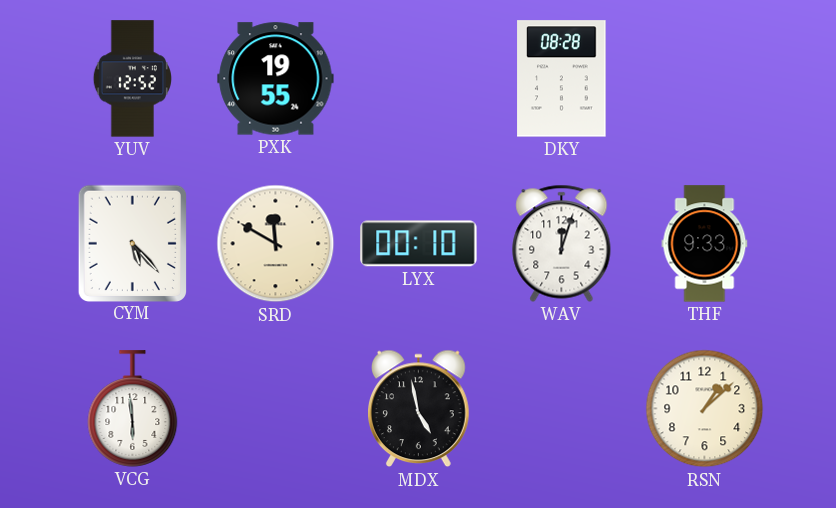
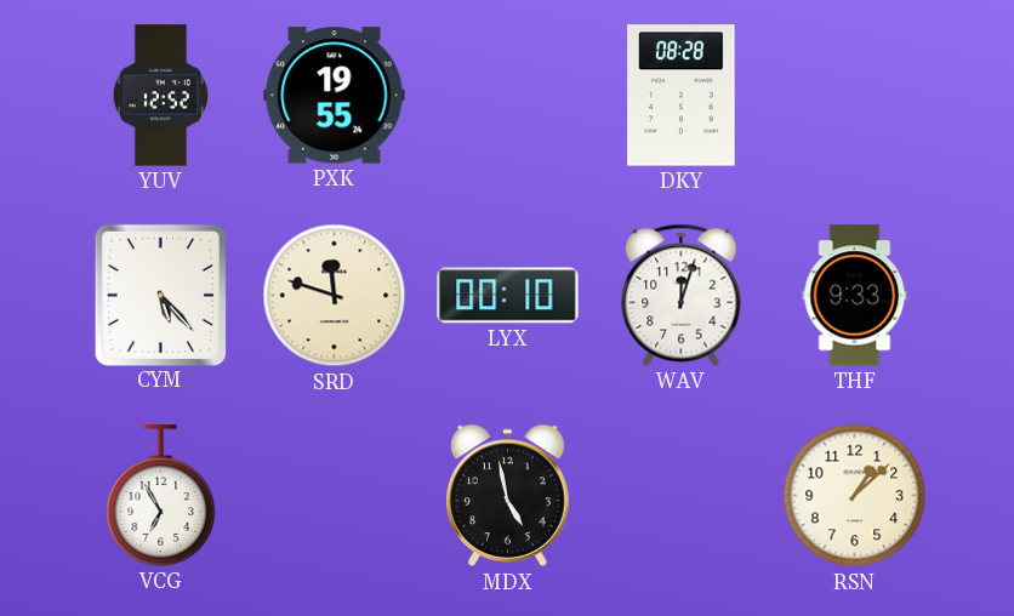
SRD: 11:50 -> 11:48
VCG: 5:59 -> 6:55
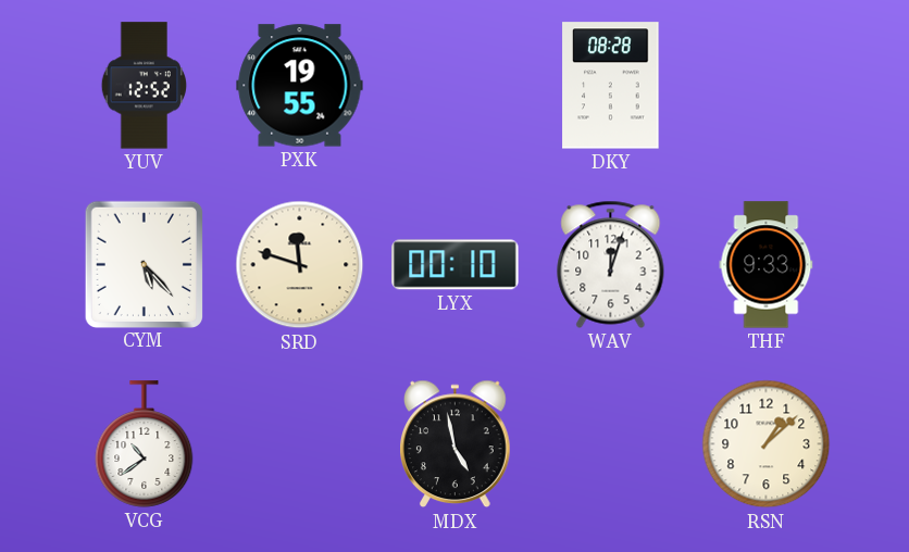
VCG: 6:55 -> 10:39
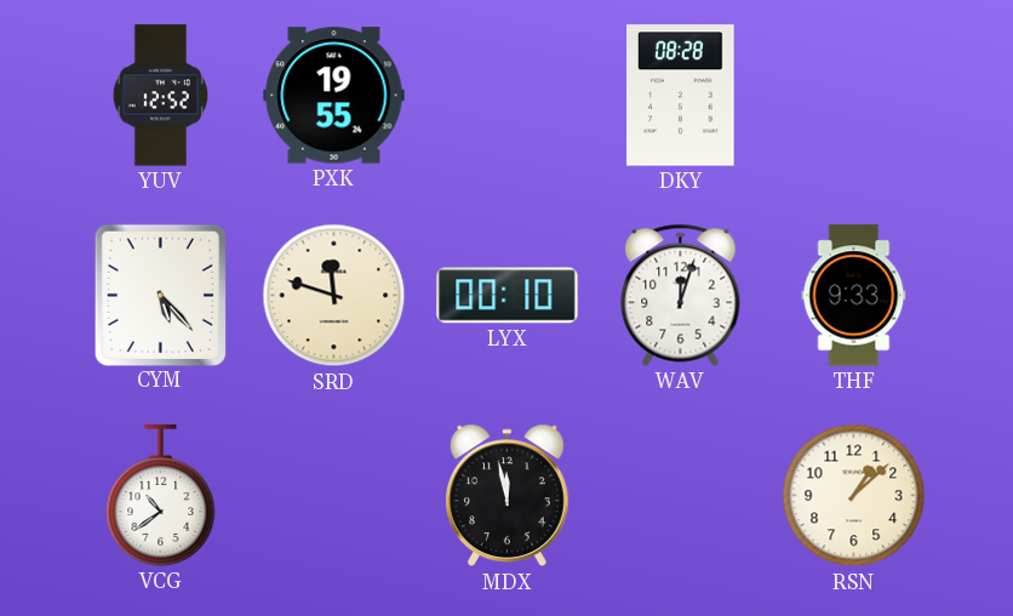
MDX: 4:58 -> 11:58
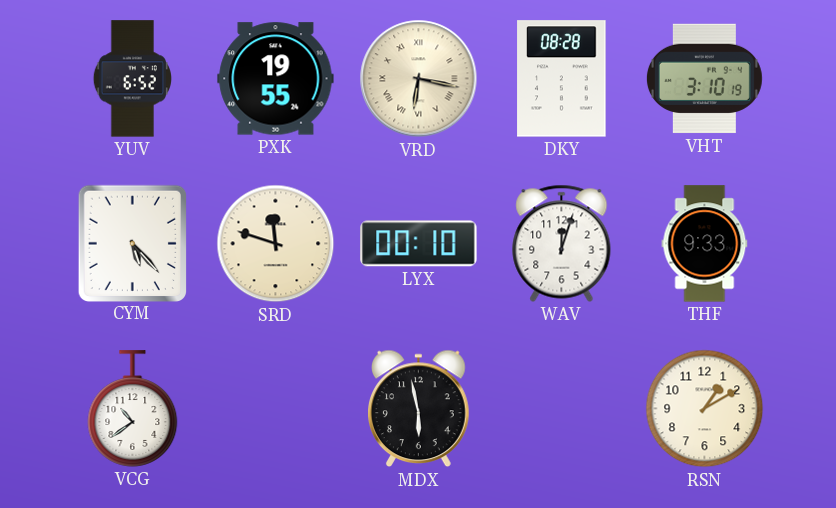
YUV: 12:52 -> 6:52
VRD: none -> 6:17
VHT: none -> 3:10
MDX: 11:58 -> 5:58
RSN: 1:08 -> 1:10
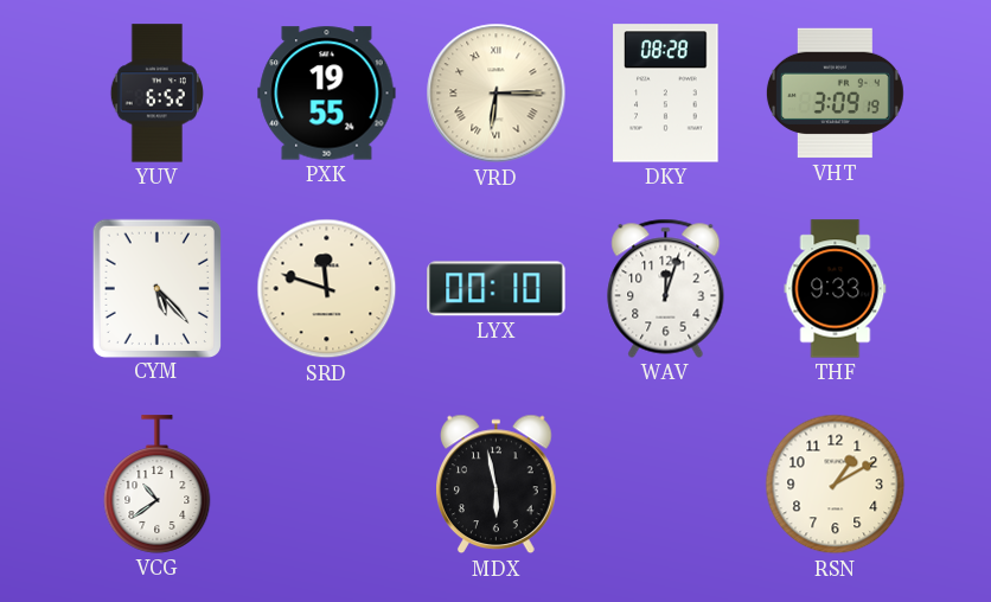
VRD: 6:17 -> 6:15
VHT: 3:10 -> 3:09
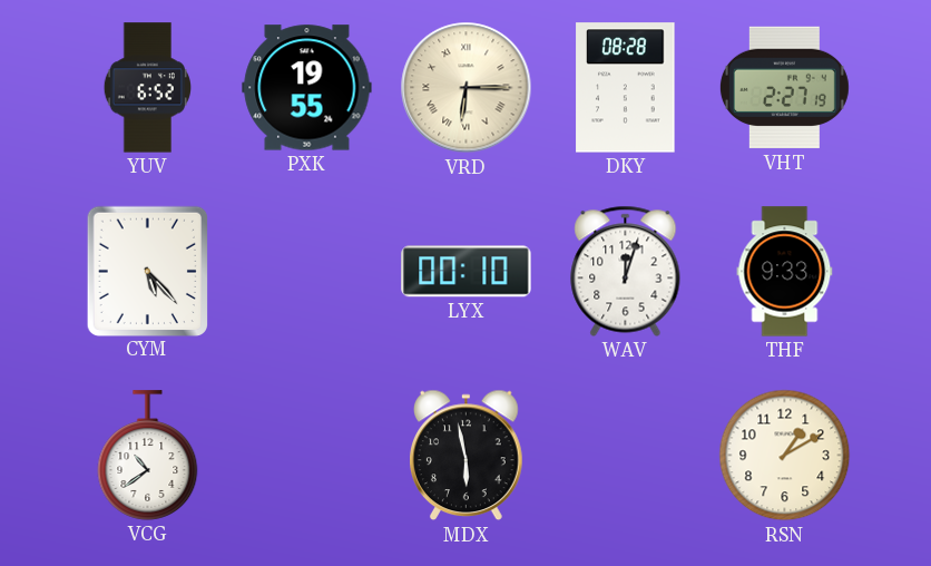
VHT: 3:09 -> 2:27
SRD: 11:48 -> none
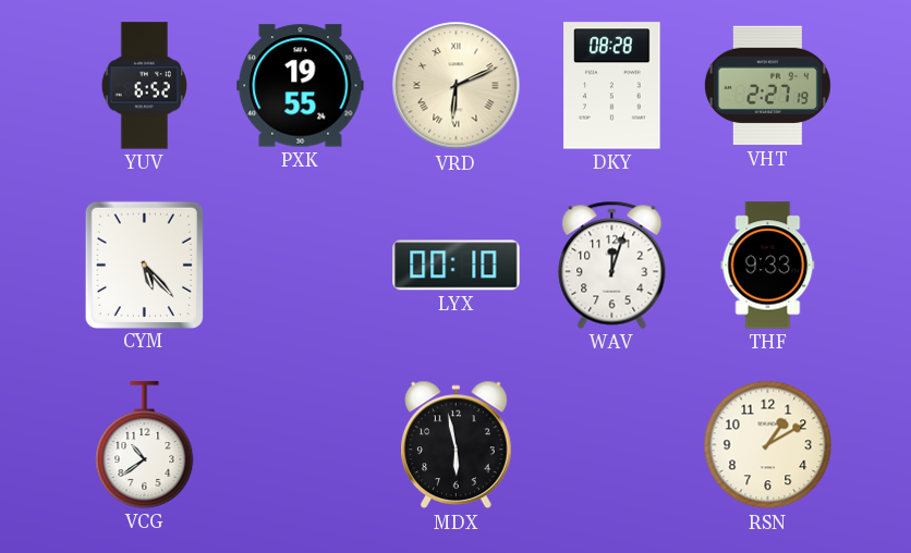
VRD: 6:15 -> 6:11
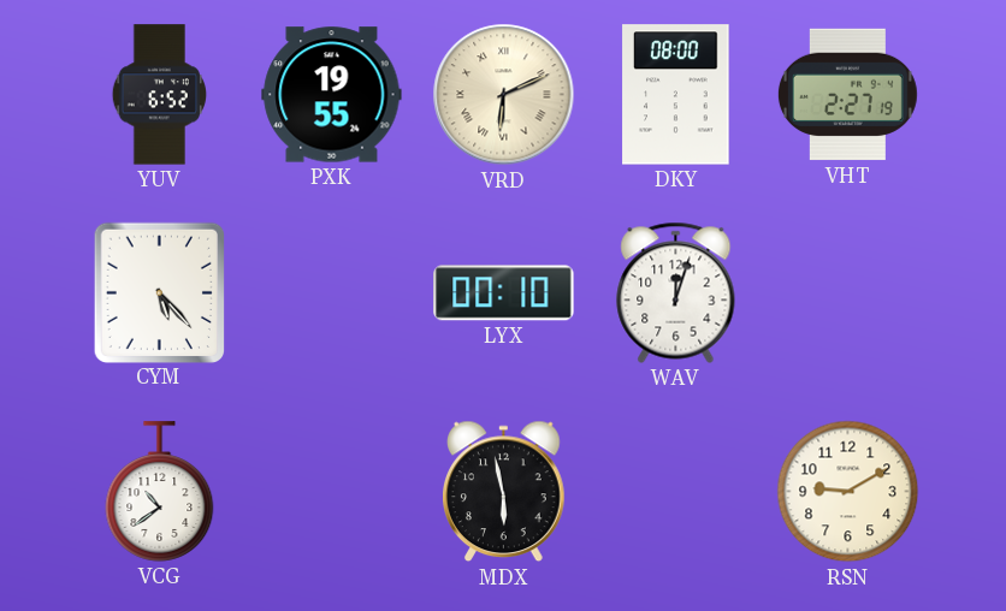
DKY: 08:28 -> 08:00
THF: 9:33 -> none
RSN: 1:10 -> 9:10
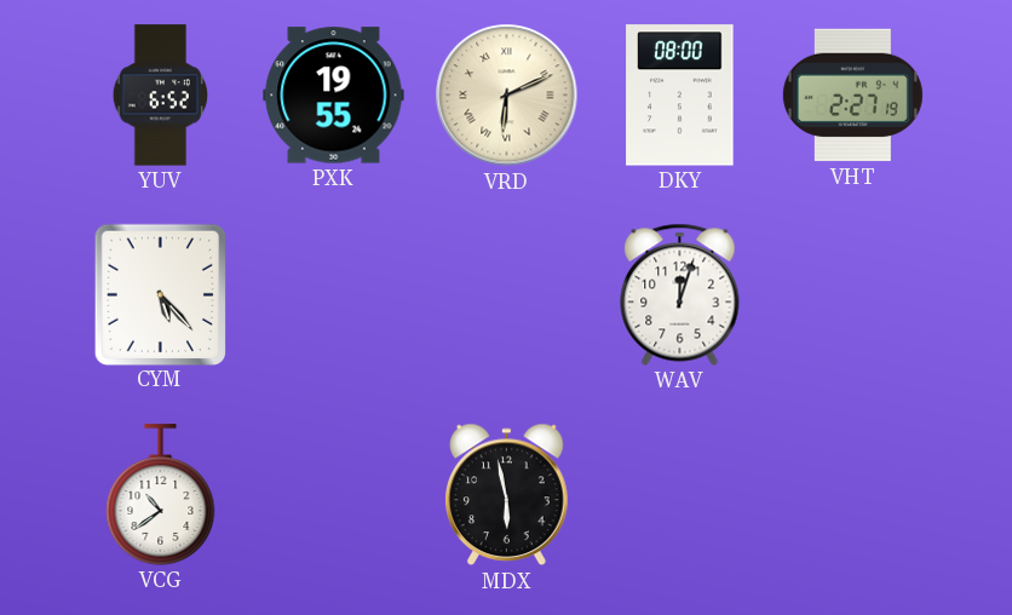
LYX: 00:10 -> none
RSN: 9:10 -> none
